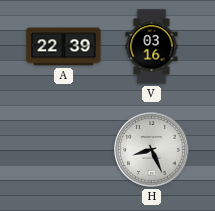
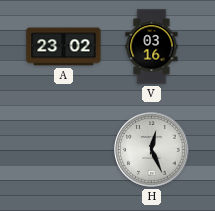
A: 22:39 -> 23:02
H: 8:26 -> 12:26
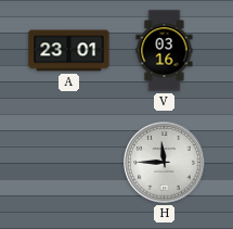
A: 23:02 -> 23:01
H: 12:26 -> 11:45
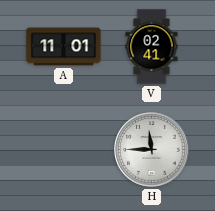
A: 23:01 -> 11:01
V: 03:16 -> 02:41
